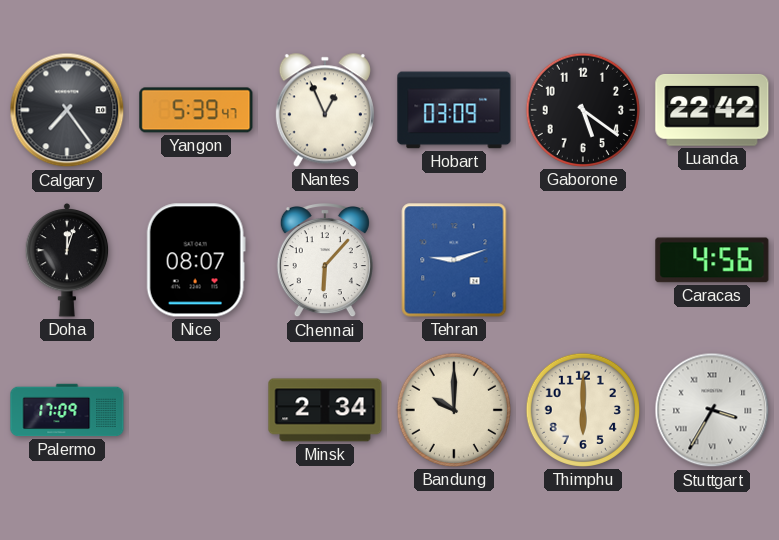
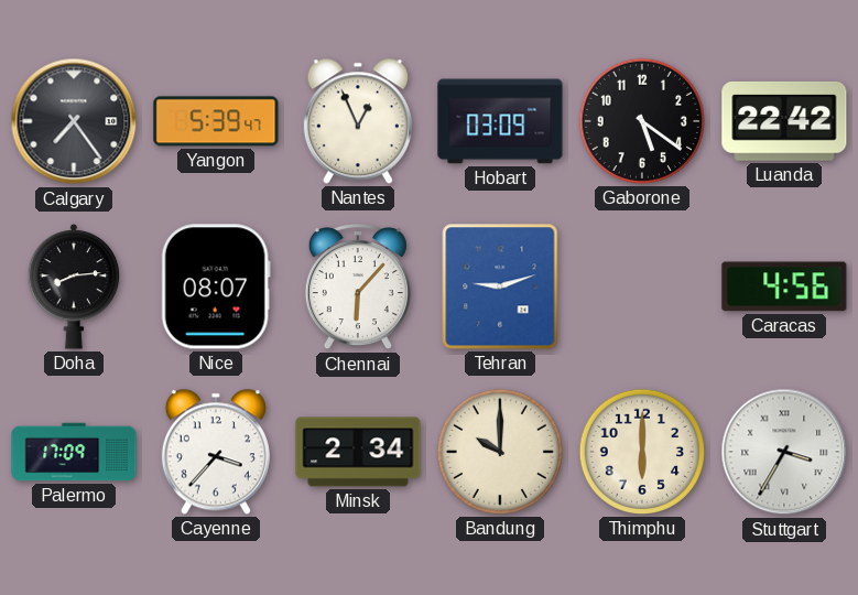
Doha: 12:03 -> 8:14
Cayenne: none -> 3:37
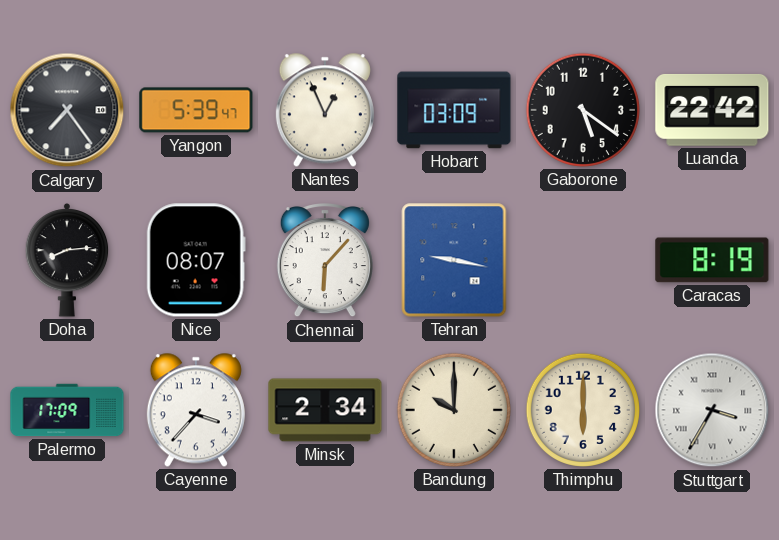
Tehran: 9:12 -> 9:17
Caracas: 4:56 -> 8:19
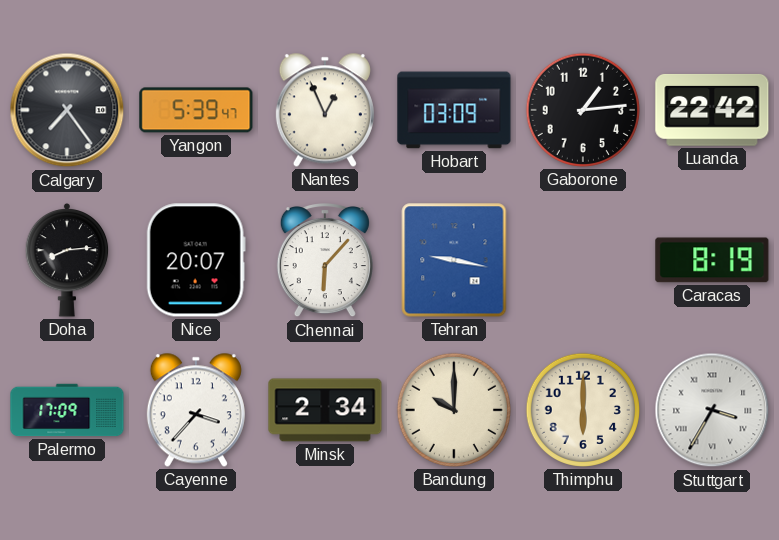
Gaborone: 5:21 -> 1:14
Nice: 08:07 -> 20:07
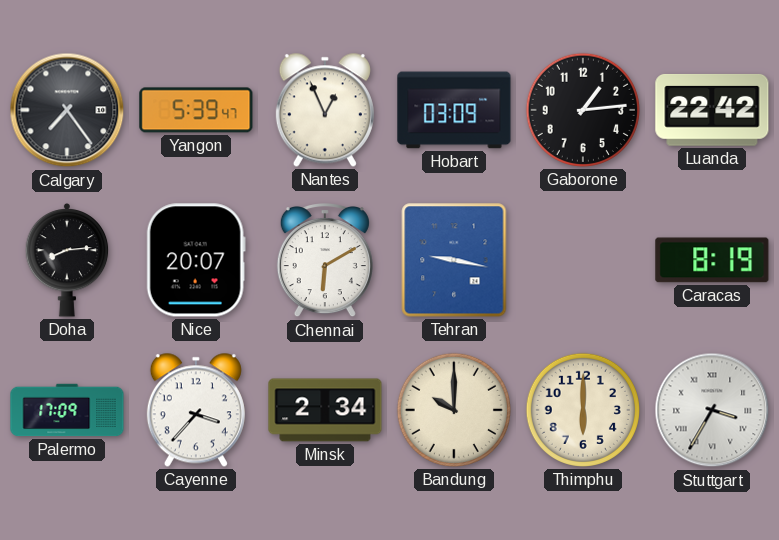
Chennai: 6:07 -> 6:10
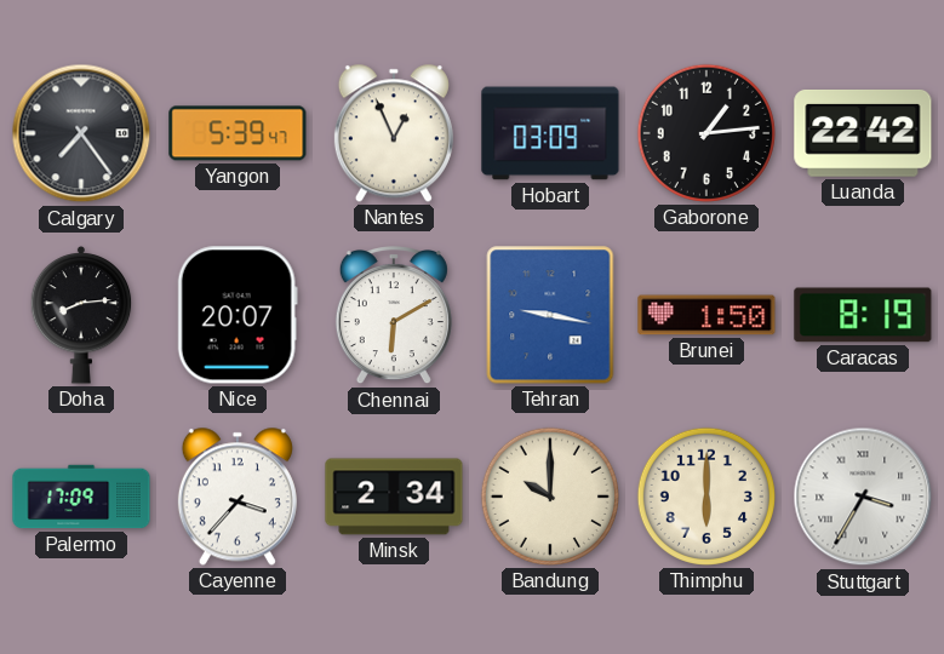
Brunei: none -> 1:50
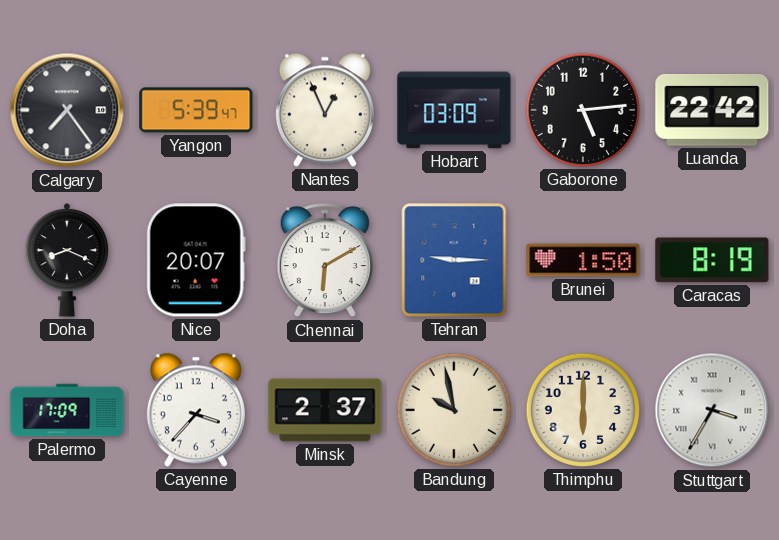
Gaborone: 1:14 -> 5:14
Doha: 8:14 -> 8:19
Tehran: 9:17 -> 9:15
Minsk: 2:34 -> 2:37
Bandung: 10:00 -> 9:58
